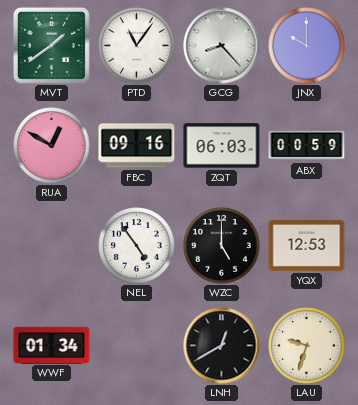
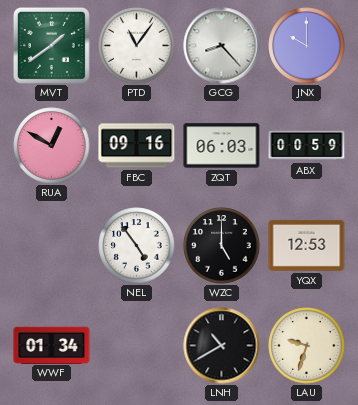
LNH: 12:40 -> 10:40
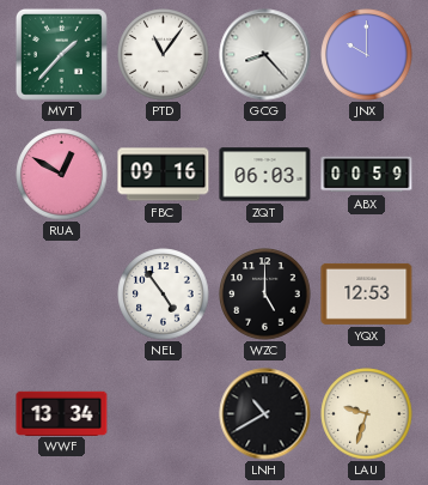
MVT: 1:39 -> 1:37
WWF: 01:34 -> 13:34
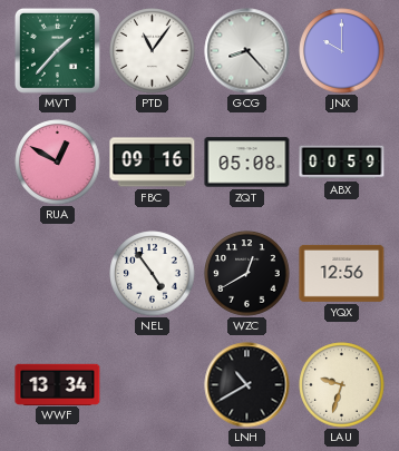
ZQT: 06:03 -> 05:08
WZC: 5:00 -> 12:40
YQX: 12:53 -> 12:56
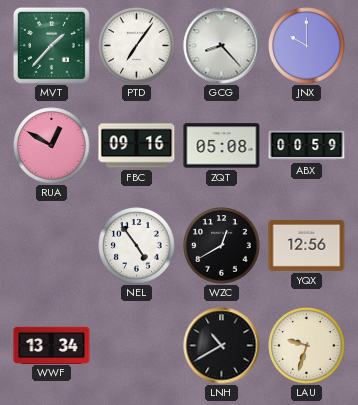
PTD: 11:06 -> 7:06
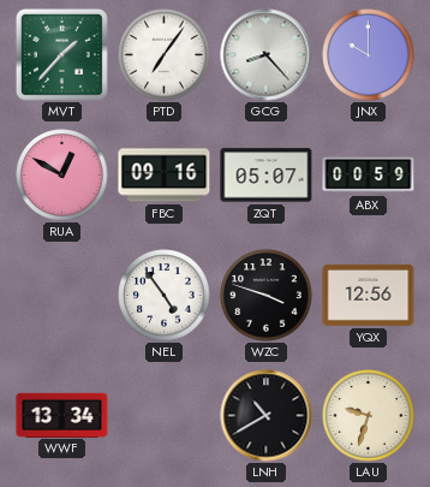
ZQT: 05:08 -> 05:07
WZC: 12:40 -> 3:48
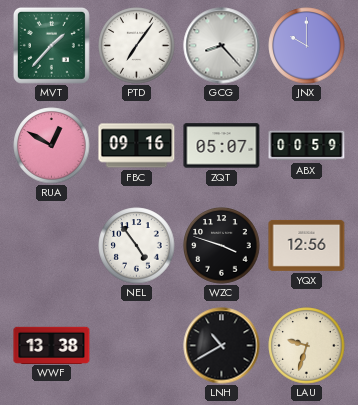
WWF: 13:34 -> 13:38
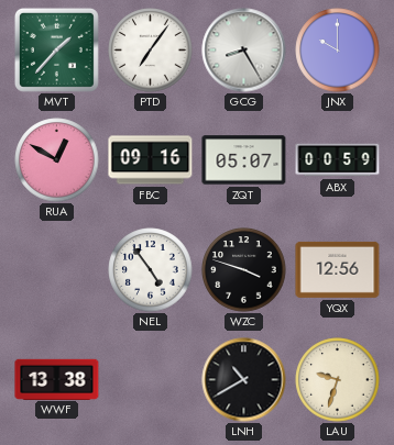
GCG: 8:23 -> 8:25
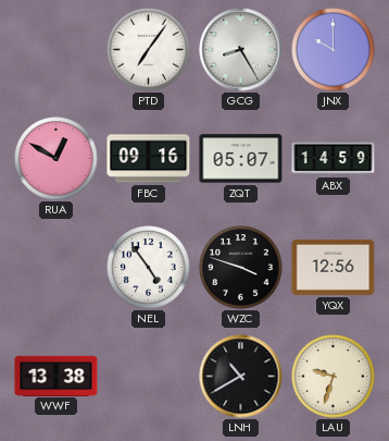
MVT: 1:37 -> none
ABX: 00:59 -> 14:59
